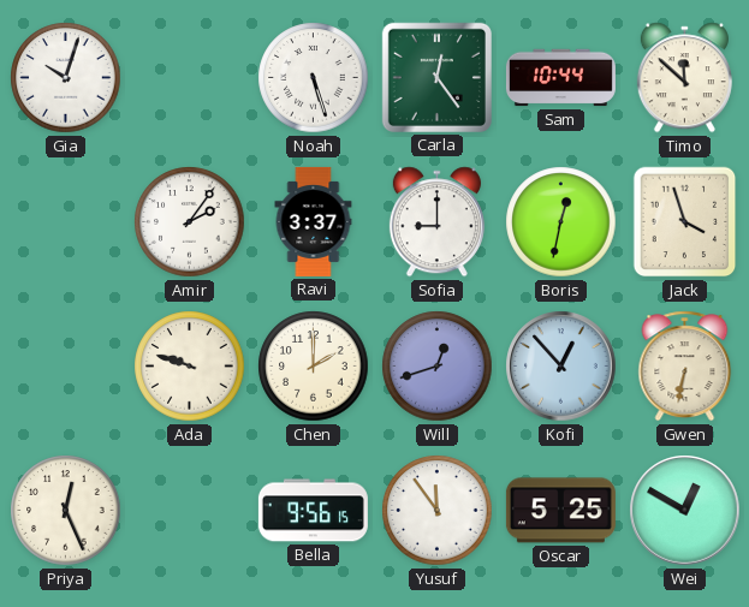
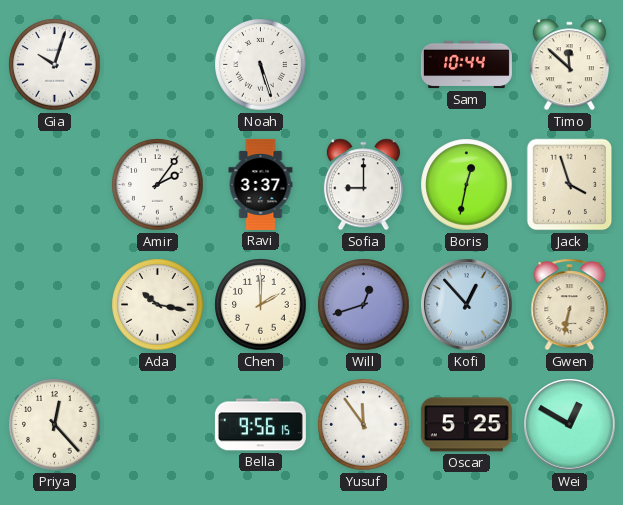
Carla: 12:24 -> none
Ada: 9:48 -> 10:17
Priya: 12:26 -> 12:23
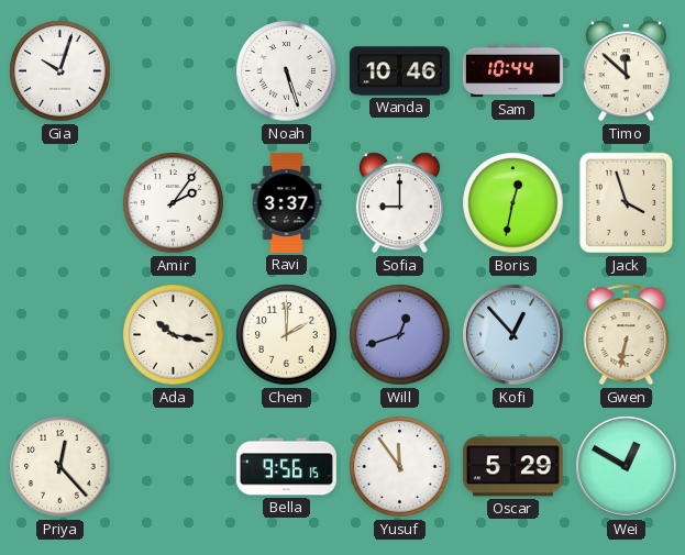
Wanda: none -> 10:46
Oscar: 5:25 -> 5:29
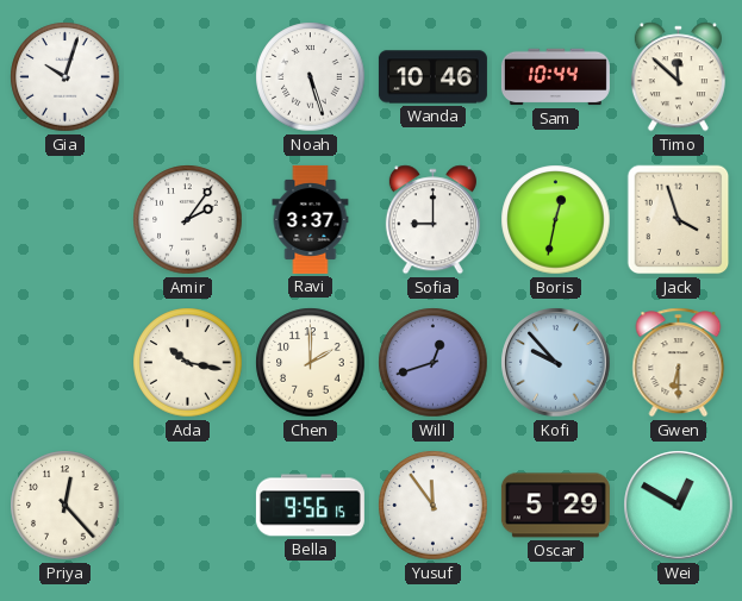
Kofi: 12:53 -> 9:53
Gwen: 6:32 -> 6:30
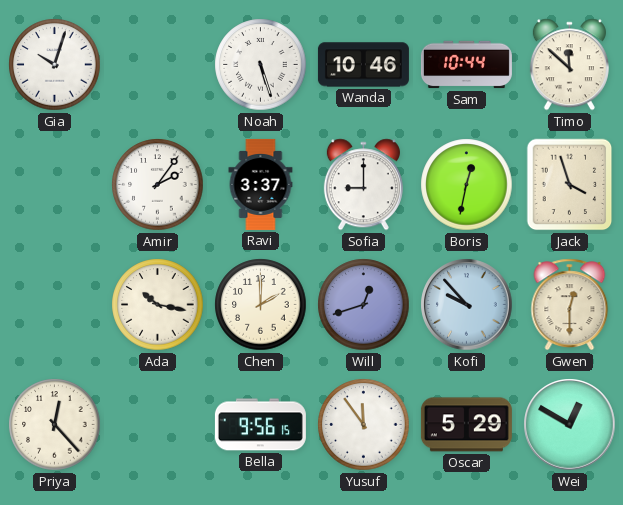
Gwen: 6:30 -> 12:30
